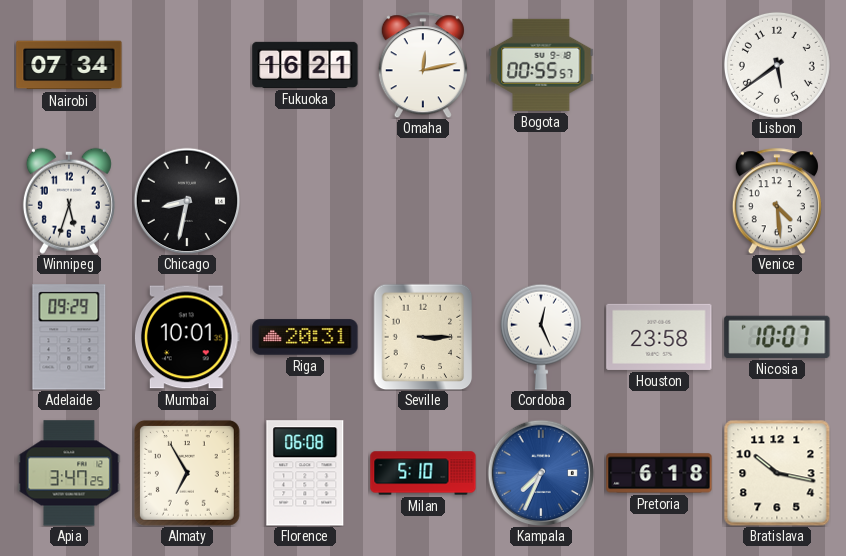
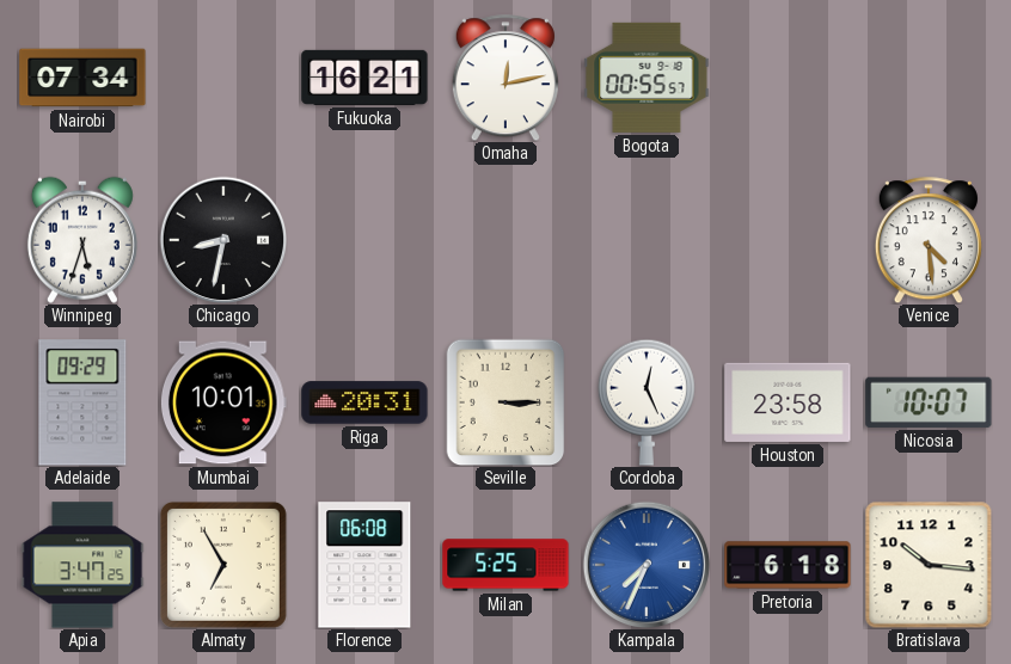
Lisbon: 5:39 -> none
Milan: 5:10 -> 5:25
Bratislava: 10:17 -> 10:16
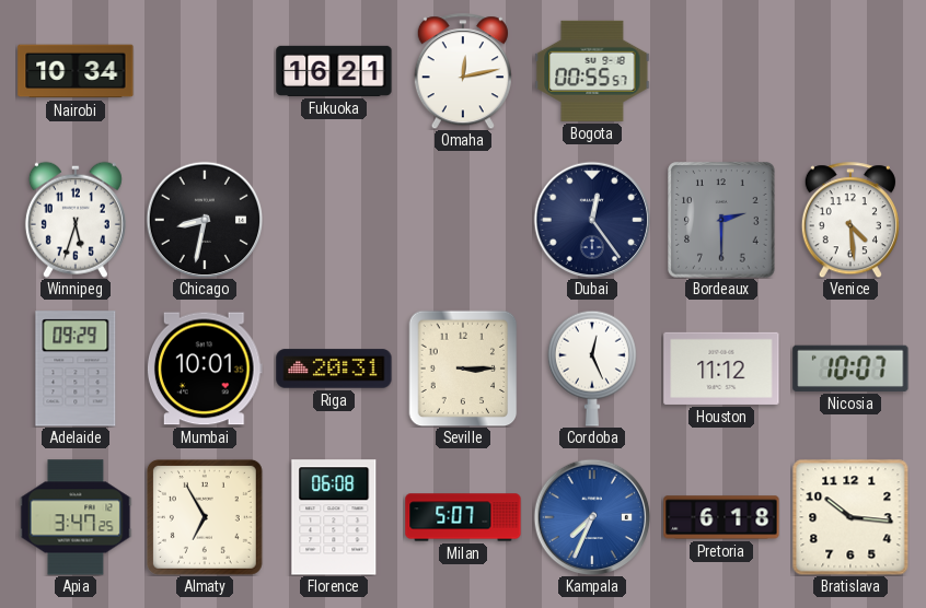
Nairobi: 07:34 -> 10:34
Dubai: none -> 12:24
Bordeaux: none -> 2:30
Houston: 23:58 -> 11:12
Milan: 5:25 -> 5:07
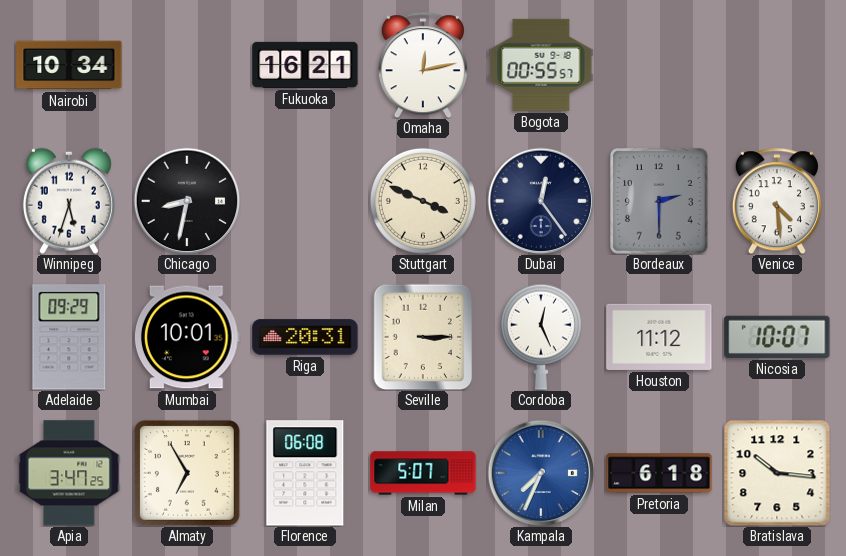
Stuttgart: none -> 3:49
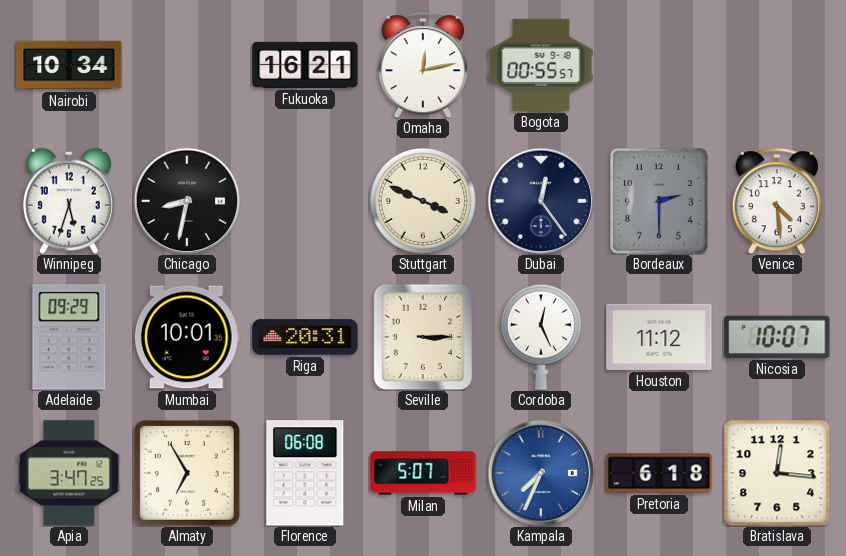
Bratislava: 10:16 -> 12:16
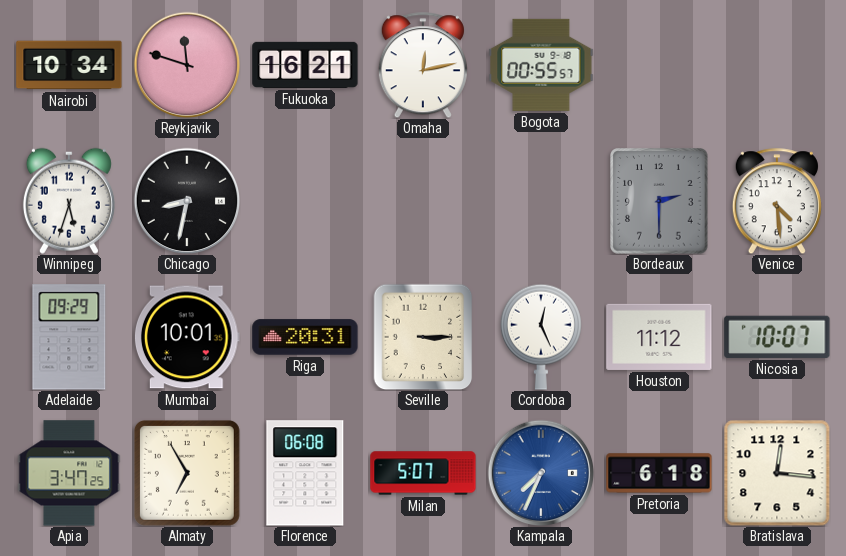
Reykjavik: none -> 11:48
Stuttgart: 3:49 -> none
Dubai: 12:24 -> none
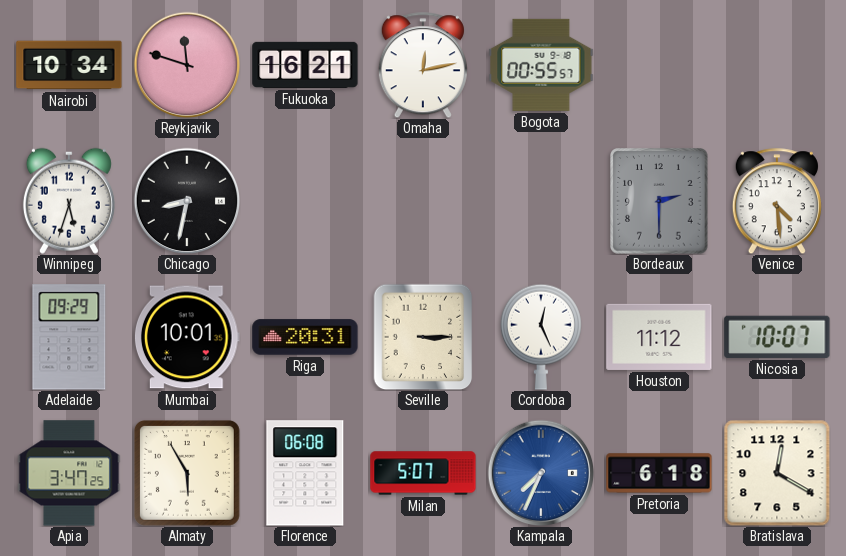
Almaty: 6:55 -> 5:55
Bratislava: 12:16 -> 12:20
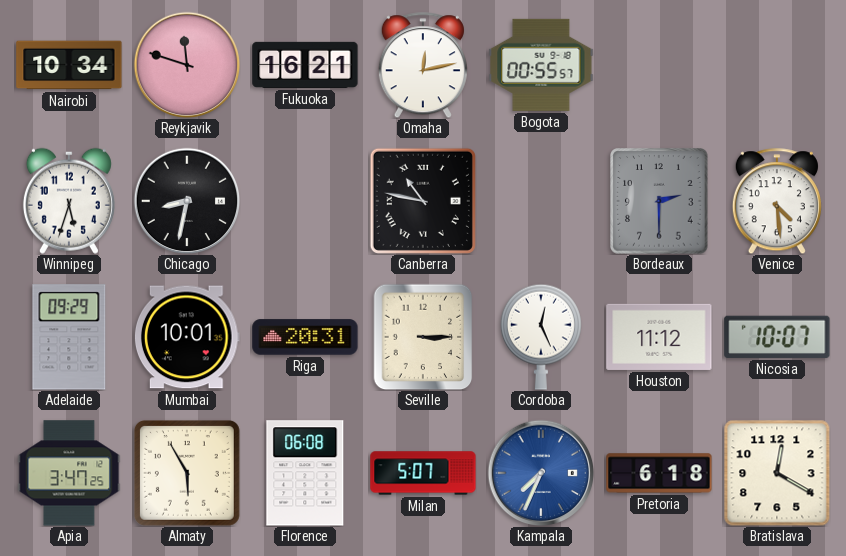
Canberra: none -> 10:47
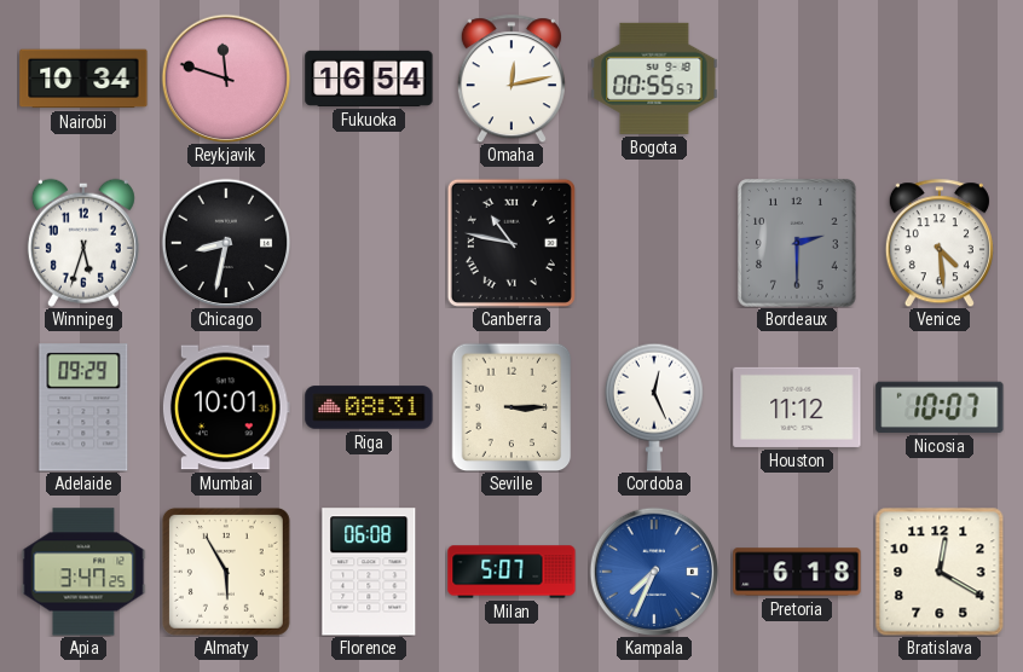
Fukuoka: 16:21 -> 16:54
Riga: 20:31 -> 08:31
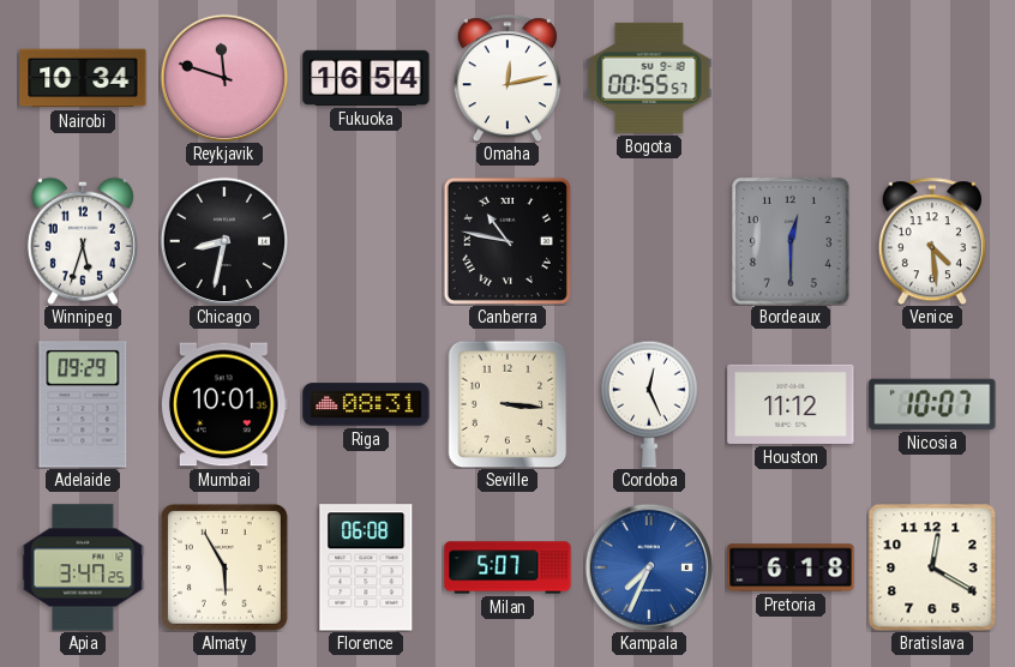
Bordeaux: 2:30 -> 12:30
Seville: 3:15 -> 3:16
